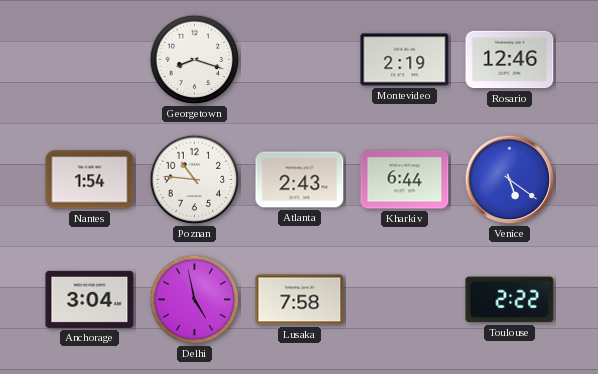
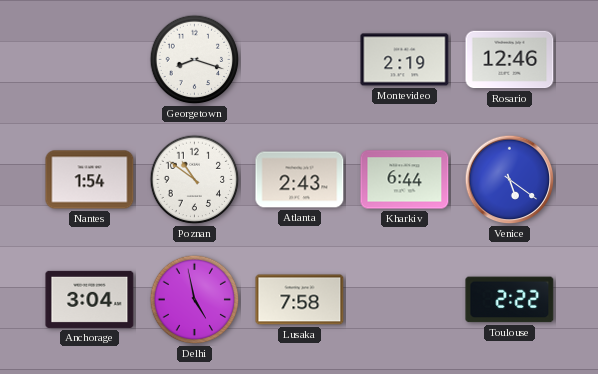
Poznan: 10:46 -> 10:51
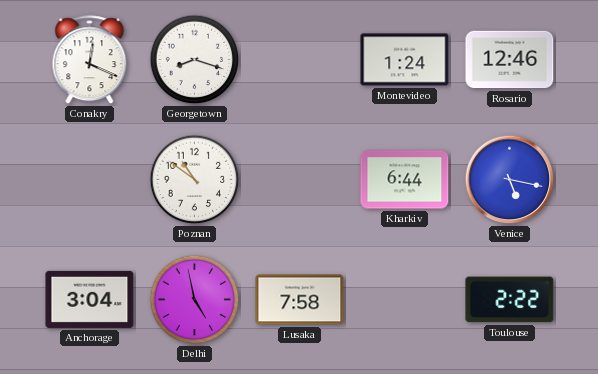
Conakry: none -> 12:19
Montevideo: 2:19 -> 1:24
Nantes: 1:54 -> none
Atlanta: 2:43 -> none
Venice: 5:21 -> 5:17
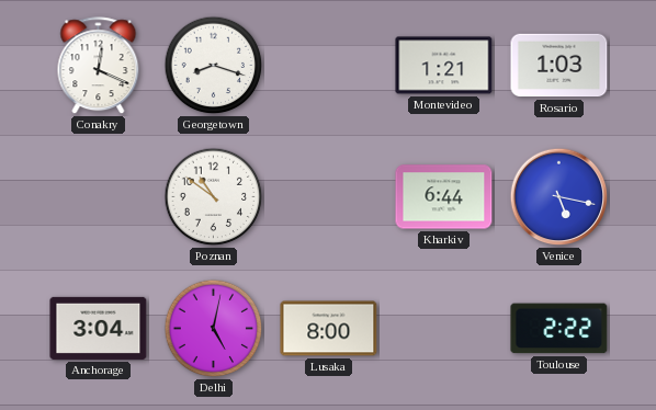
Montevideo: 1:24 -> 1:21
Rosario: 12:46 -> 1:03
Delhi: 4:58 -> 5:02
Lusaka: 7:58 -> 8:00
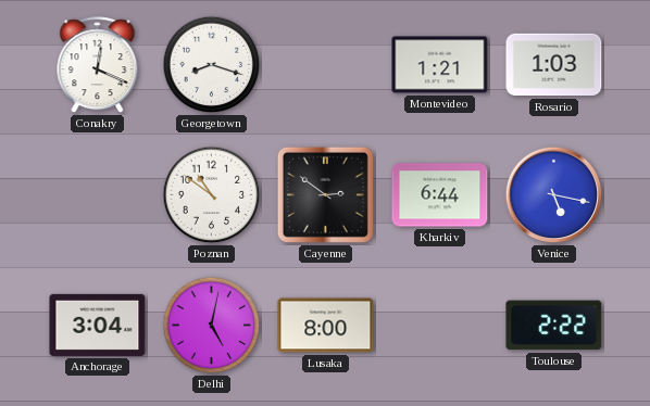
Cayenne: none -> 2:51
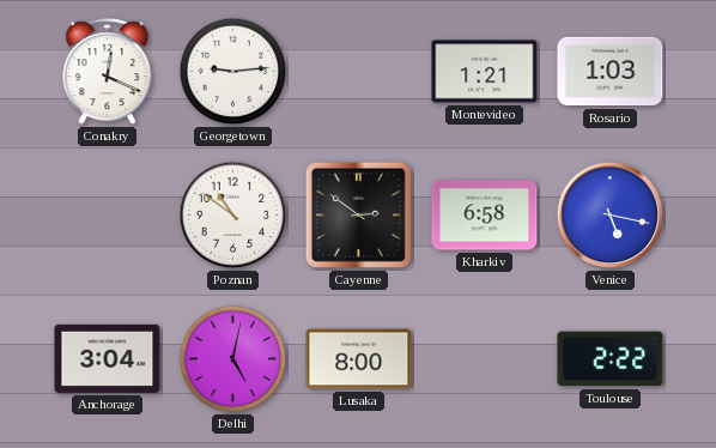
Georgetown: 8:18 -> 9:14
Kharkiv: 6:44 -> 6:58
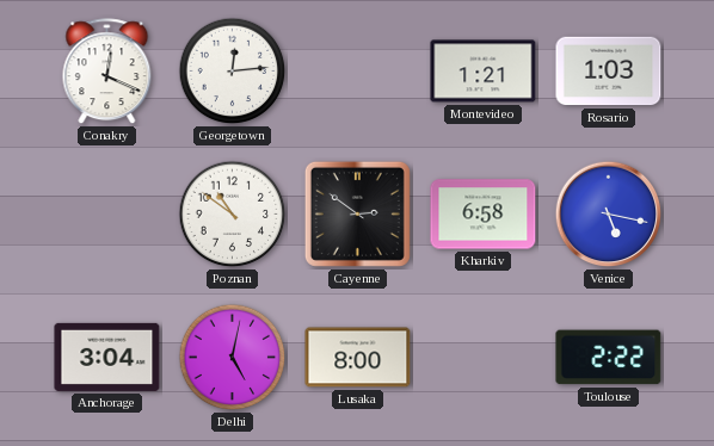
Georgetown: 9:14 -> 12:14
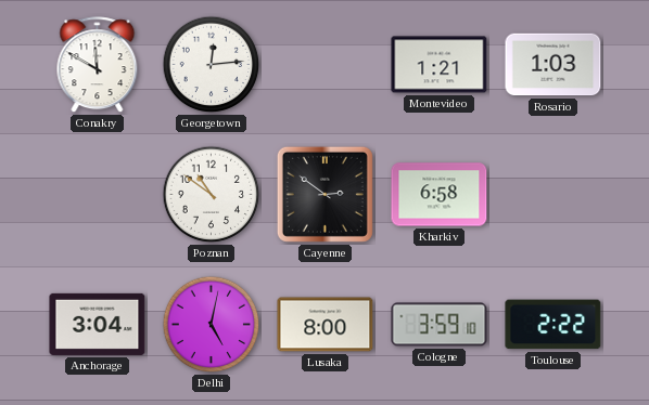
Conakry: 12:19 -> 11:50
Venice: 5:17 -> none
Cologne: none -> 3:59
